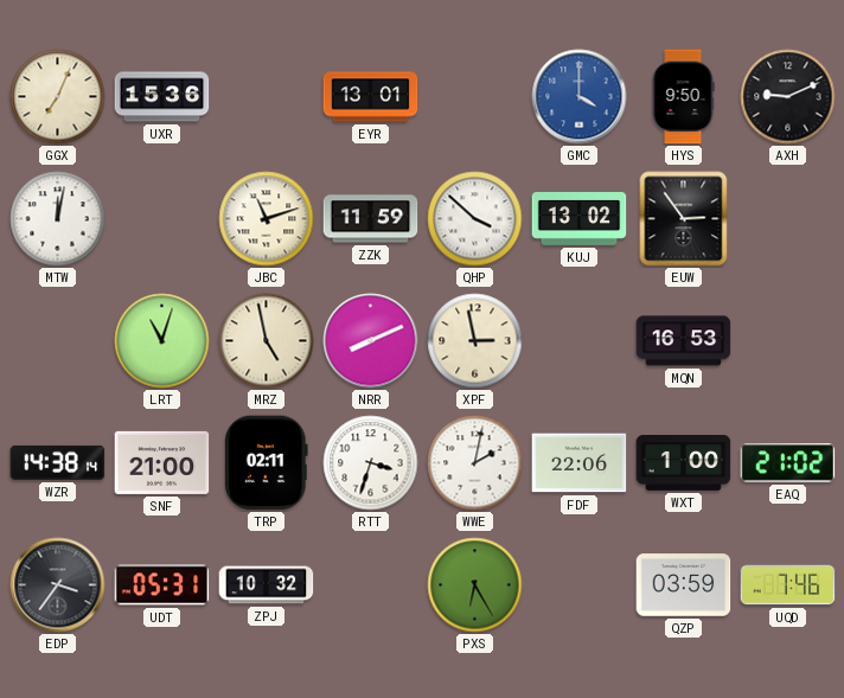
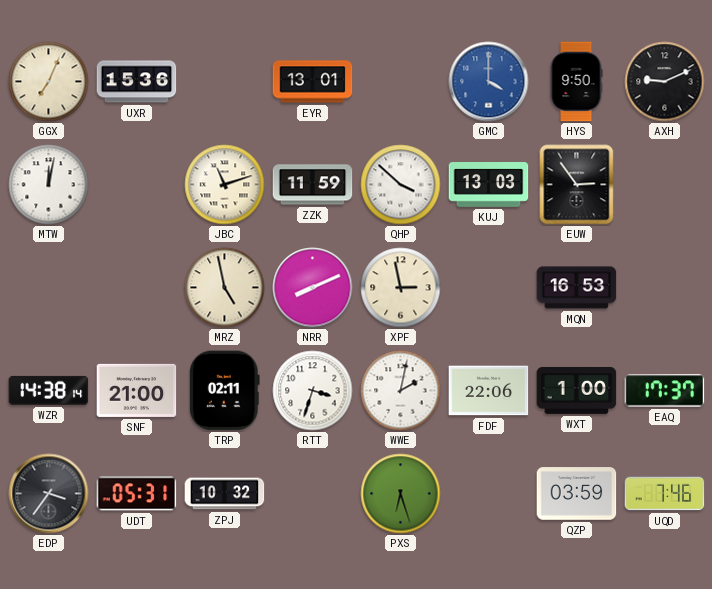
KUJ: 13:02 -> 13:03
LRT: 11:03 -> none
EAQ: 21:02 -> 17:37
PXS: 6:25 -> 6:27
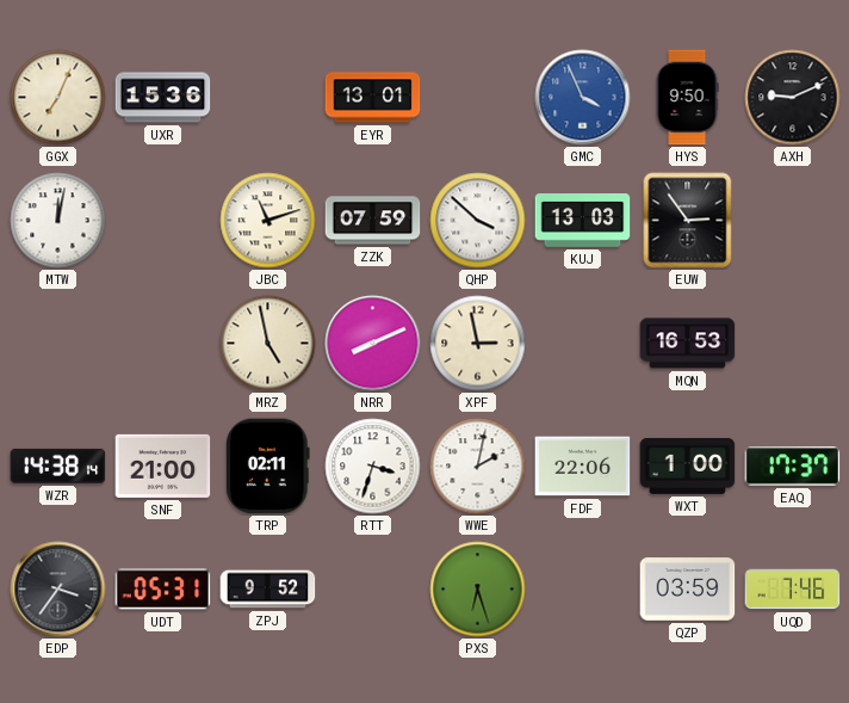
GMC: 4:00 -> 3:56
ZZK: 11:59 -> 07:59
ZPJ: 10:32 -> 9:52
